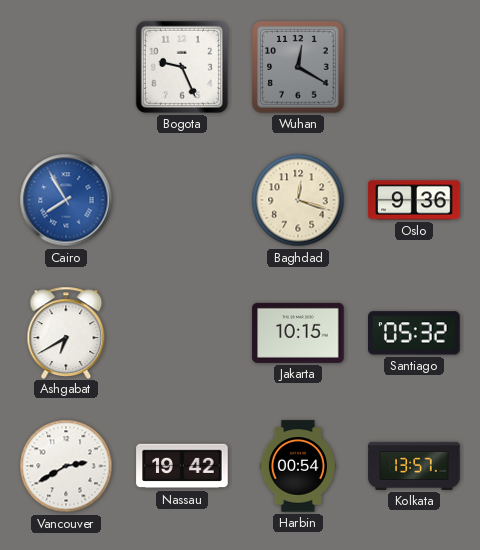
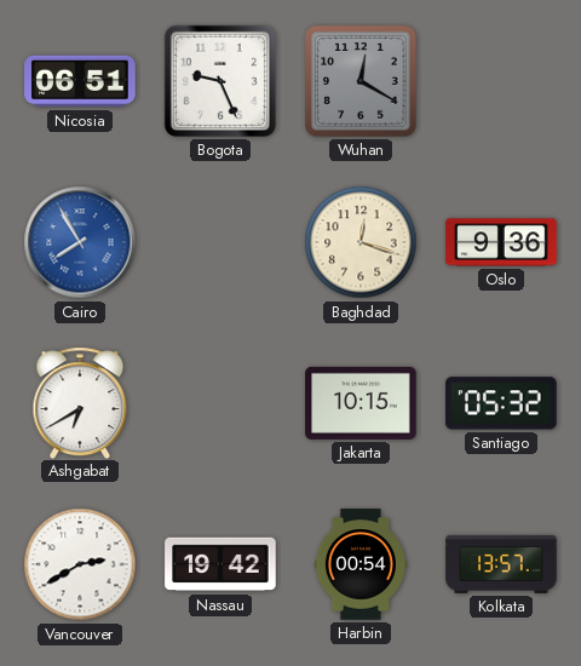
Nicosia: none -> 06:51
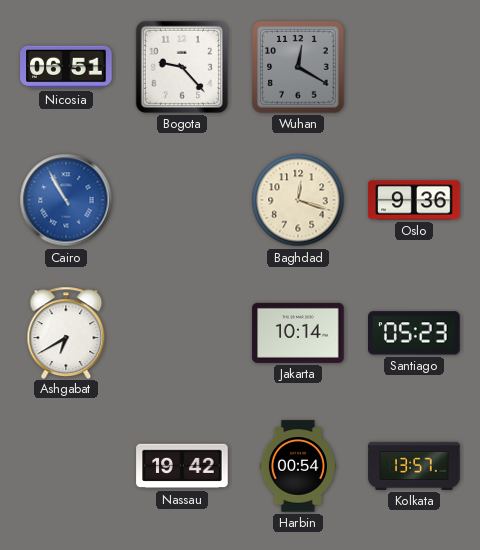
Bogota: 9:26 -> 9:23
Cairo: 7:55 -> 10:55
Jakarta: 10:15 -> 10:14
Santiago: 05:32 -> 05:23
Vancouver: 2:40 -> none
